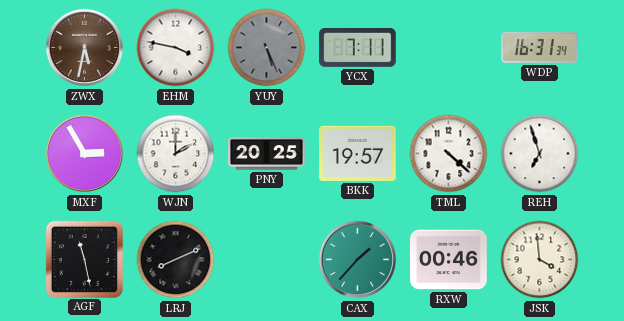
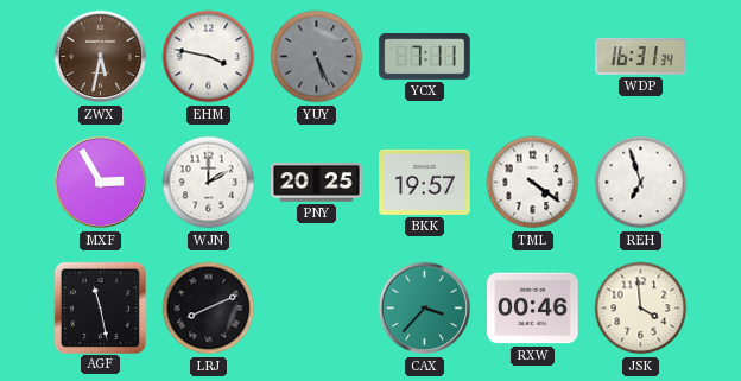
TML: 4:22 -> 4:21
CAX: 1:37 -> 3:37
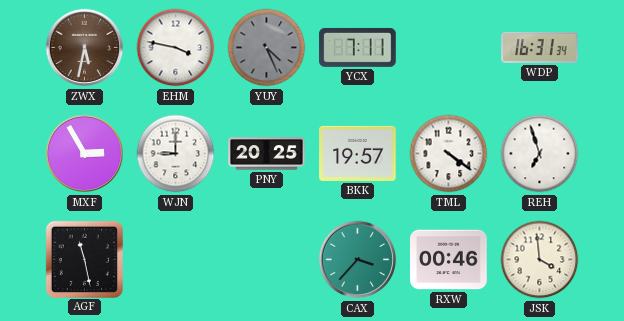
YUY: 5:26 -> 4:26
WJN: 2:00 -> 9:00
LRJ: 8:11 -> none
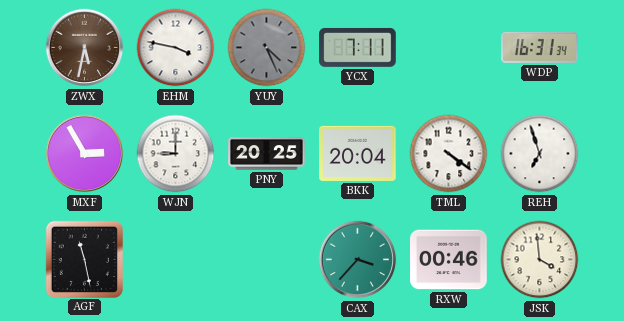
BKK: 19:57 -> 20:04
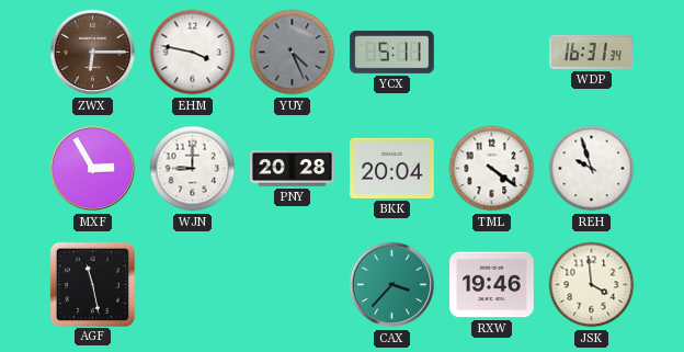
ZWX: 5:32 -> 6:15
YCX: 7:11 -> 5:11
PNY: 20:25 -> 20:28
REH: 6:57 -> 9:57
RXW: 00:46 -> 19:46
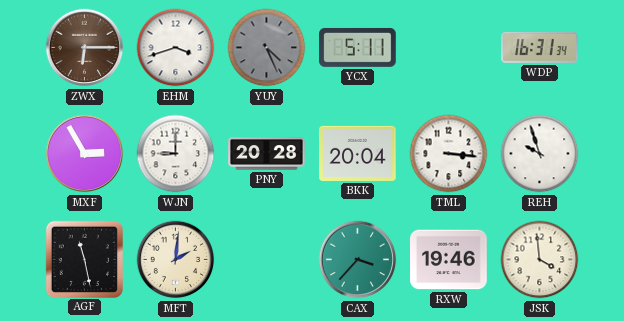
EHM: 3:47 -> 3:42
TML: 4:21 -> 3:16
MFT: none -> 2:01
